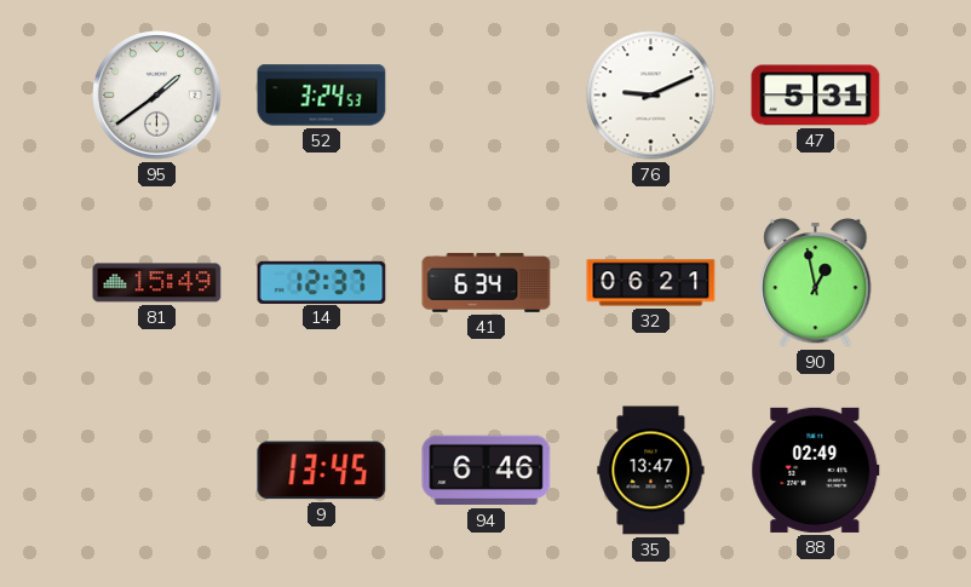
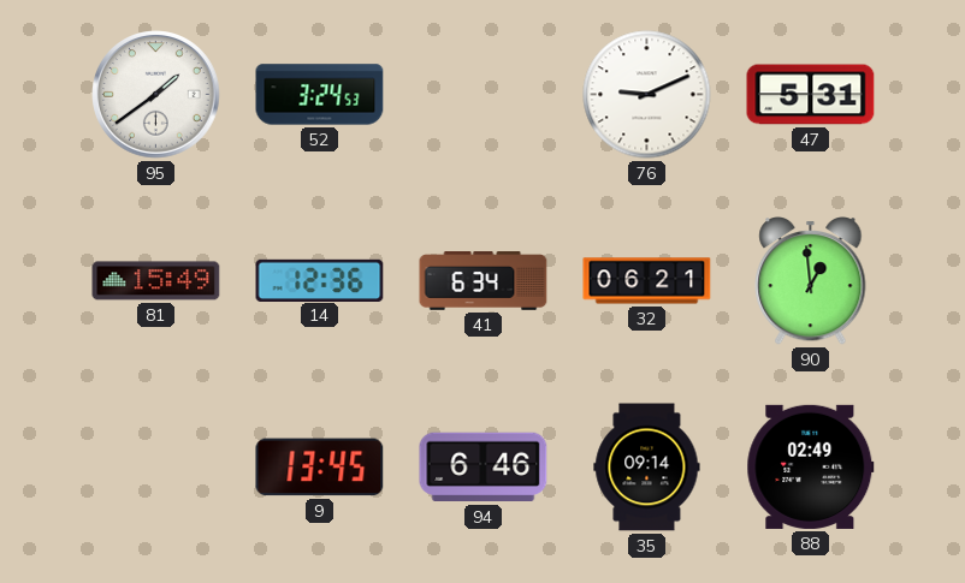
14: 12:37 -> 12:36
90: 12:58 -> 12:59
35: 13:47 -> 09:14
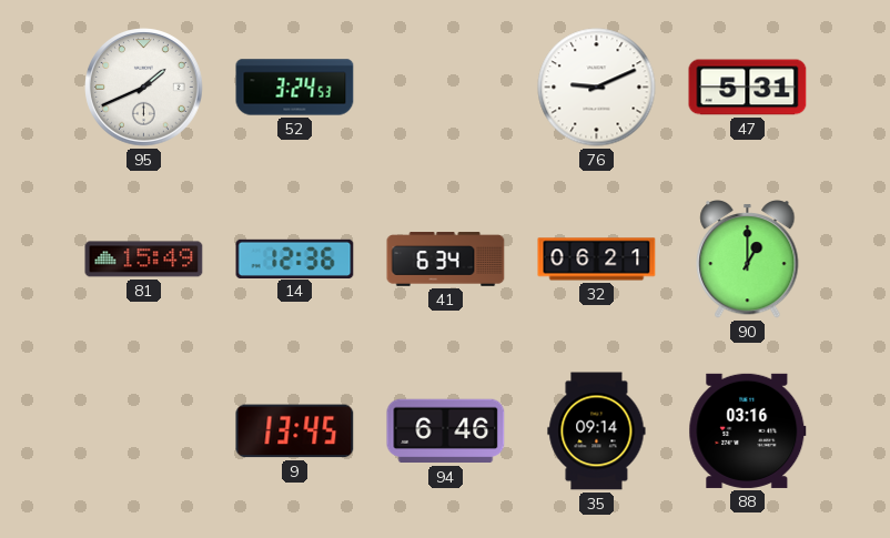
95: 1:39 -> 1:41
90: 12:59 -> 1:00
88: 02:49 -> 03:16
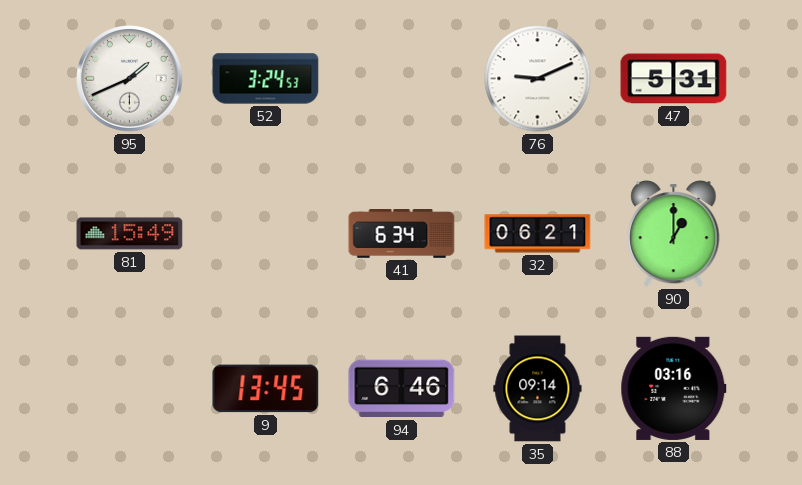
14: 12:36 -> none
